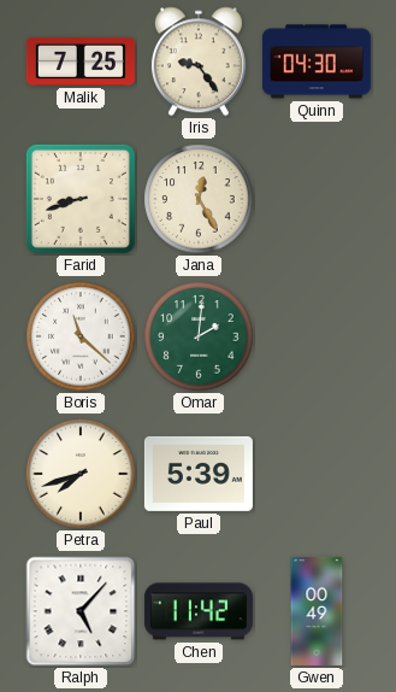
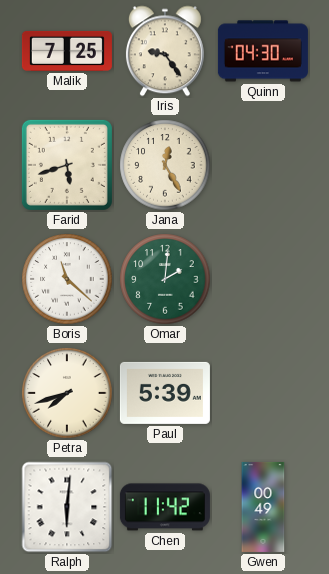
Farid: 8:42 -> 5:42
Ralph: 5:07 -> 6:01
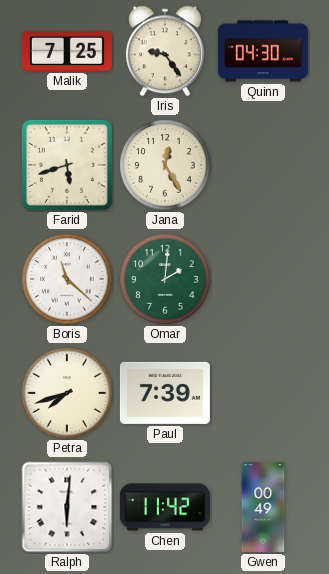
Paul: 5:39 -> 7:39
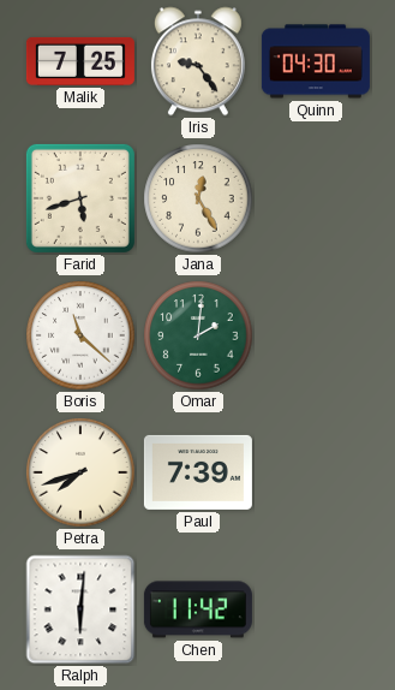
Gwen: 00:49 -> none
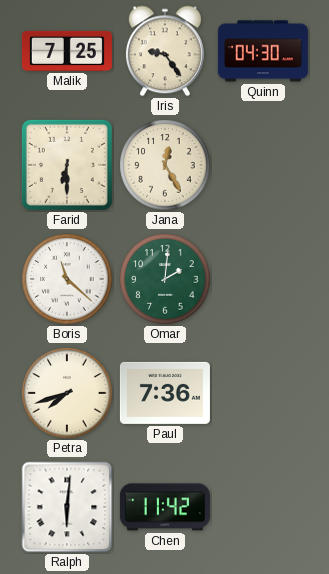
Farid: 5:42 -> 6:30
Paul: 7:39 -> 7:36
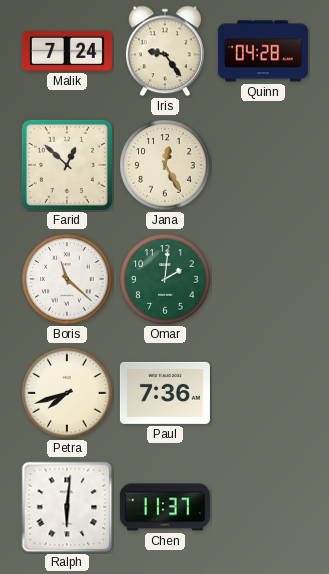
Malik: 7:25 -> 7:24
Quinn: 04:30 -> 04:28
Farid: 6:30 -> 12:52
Chen: 11:42 -> 11:37
